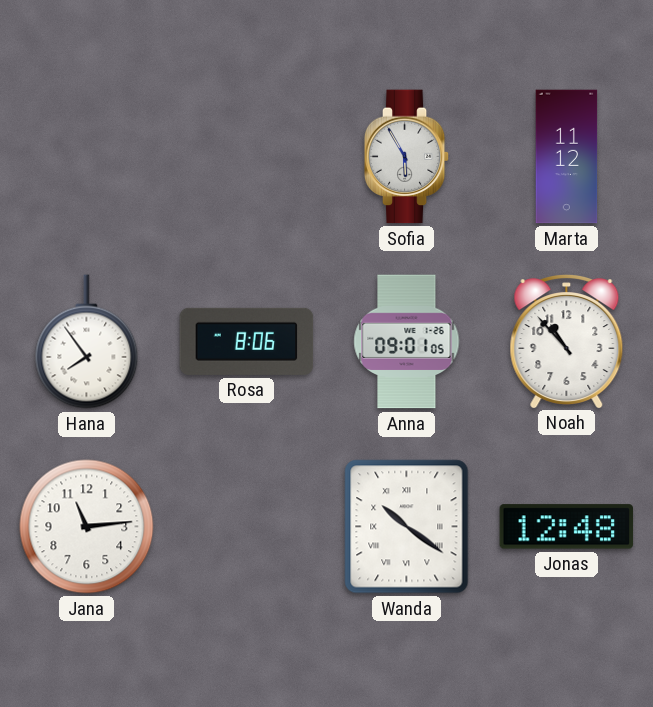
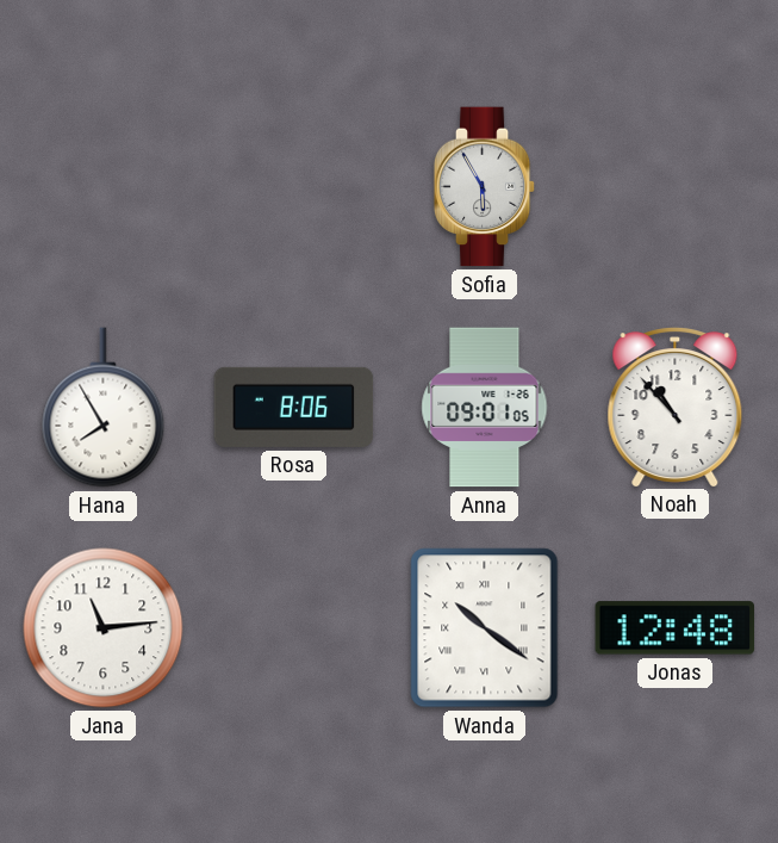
Marta: 11:12 -> none
Hana: 7:54 -> 7:55
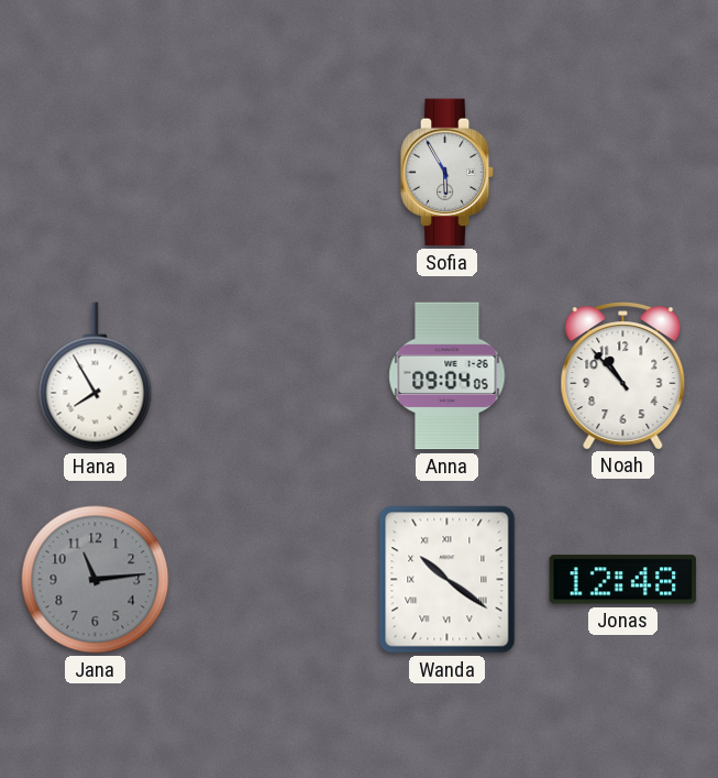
Rosa: 8:06 -> none
Anna: 09:01 -> 09:04
Jana dial: white -> grey
